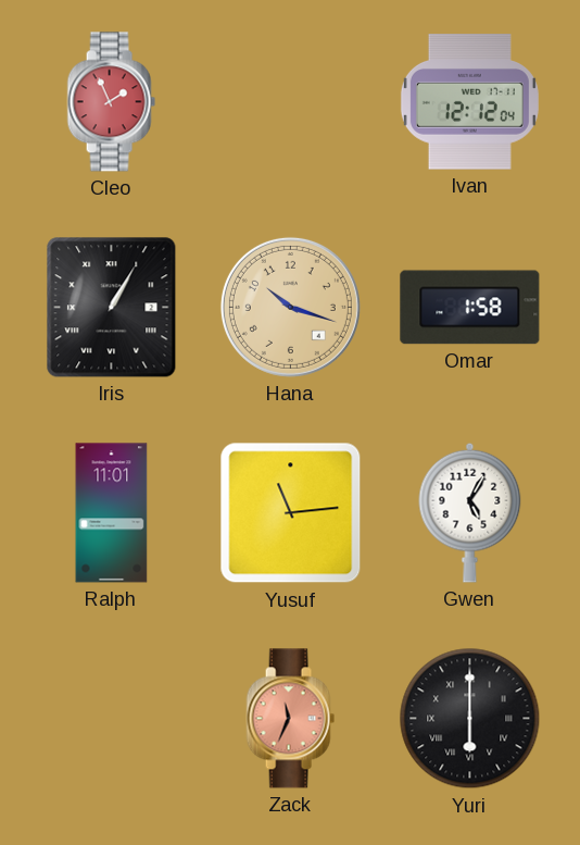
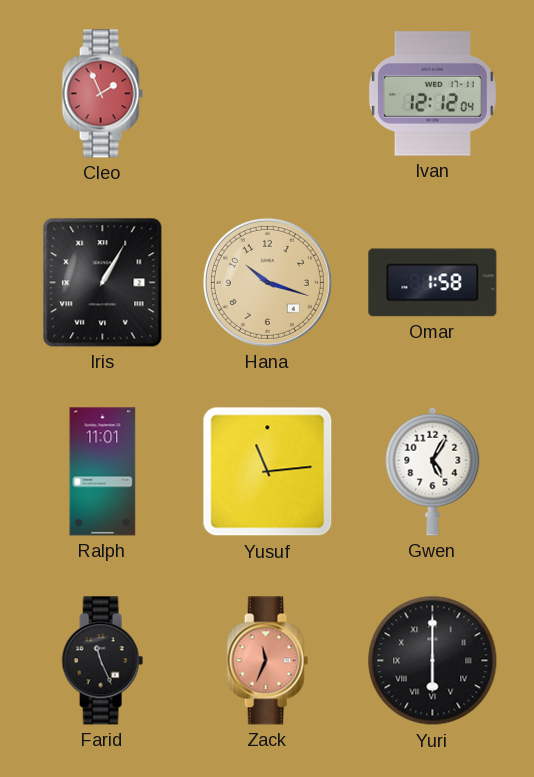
Farid: none -> 11:26
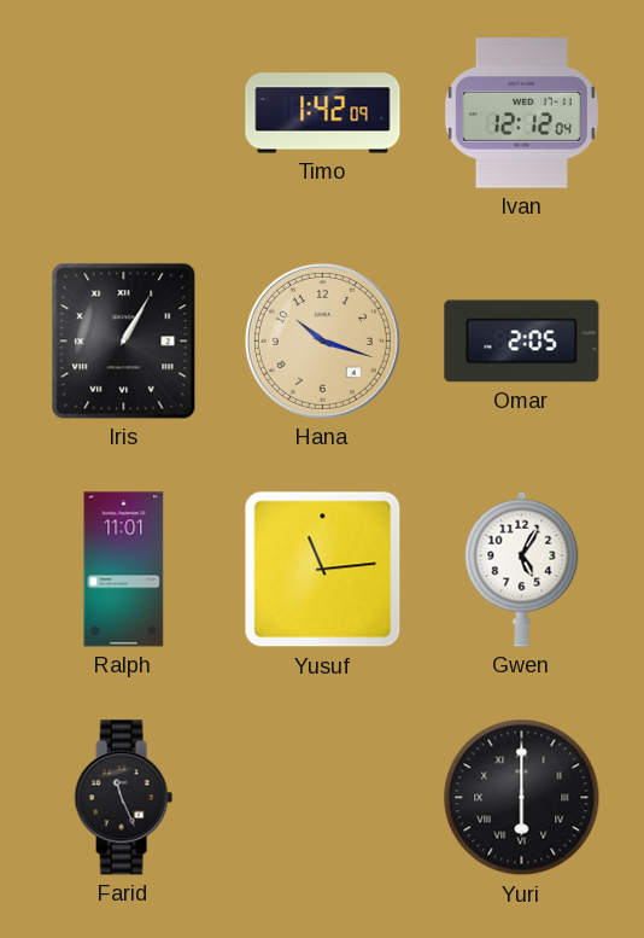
Cleo: 1:56 -> none
Timo: none -> 1:42
Omar: 1:58 -> 2:05
Zack: 11:34 -> none
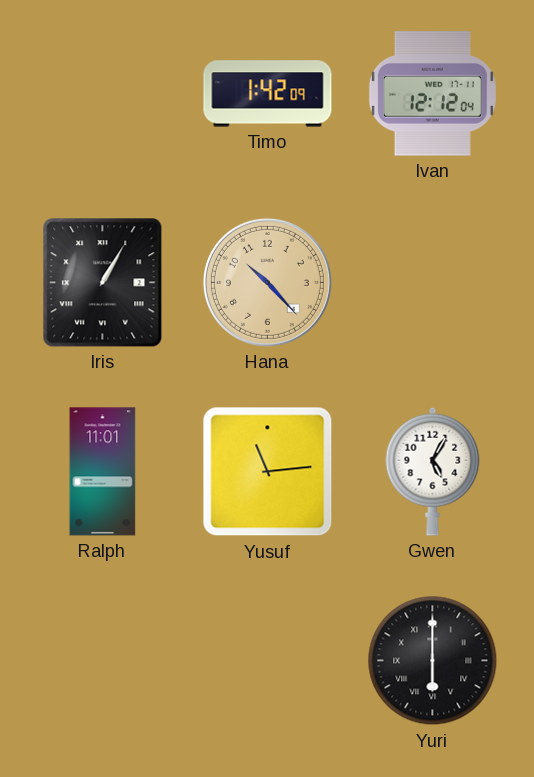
Hana: 10:18 -> 10:23
Omar: 2:05 -> none
Farid: 11:26 -> none
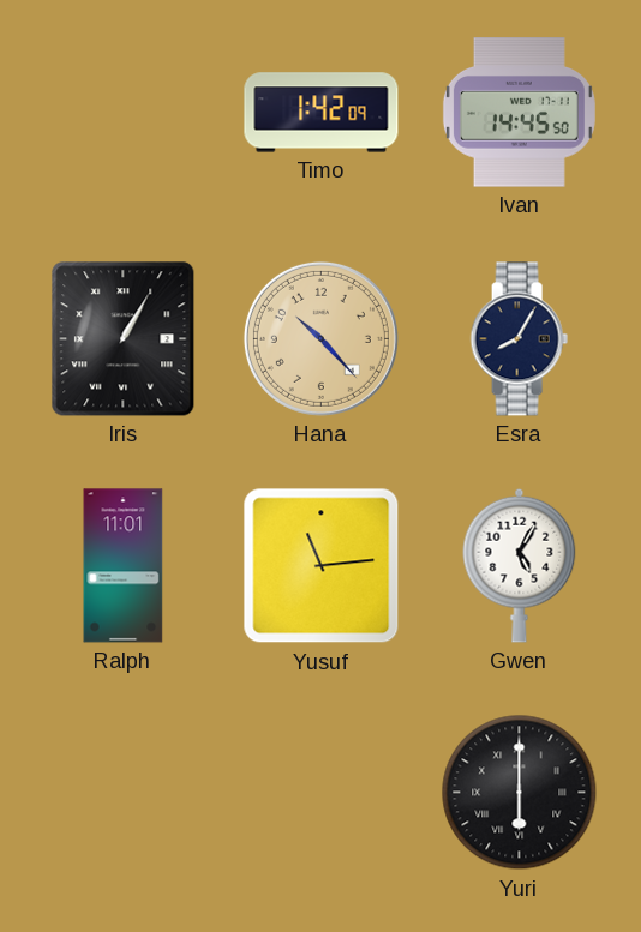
Ivan: 12:12 -> 14:45
Esra: none -> 8:05
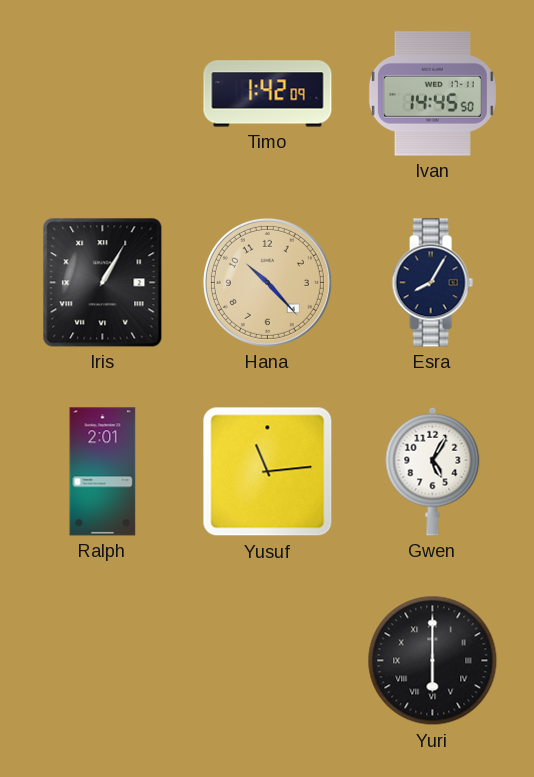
Ralph: 11:01 -> 2:01
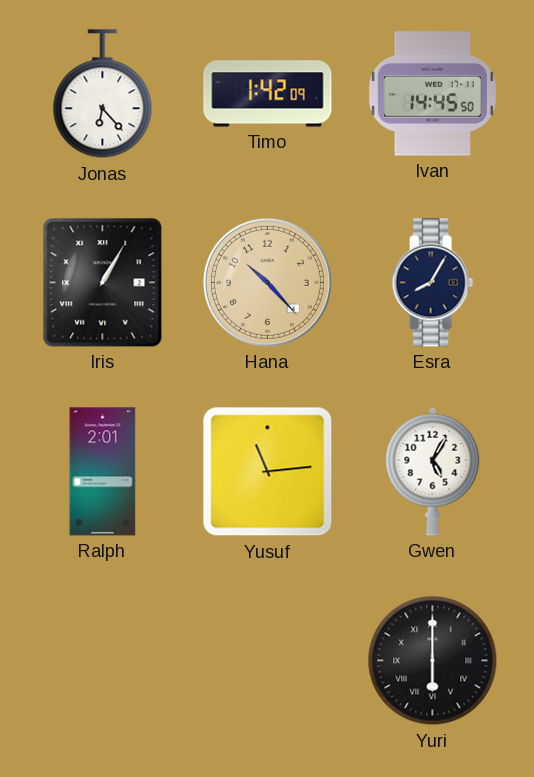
Jonas: none -> 6:23
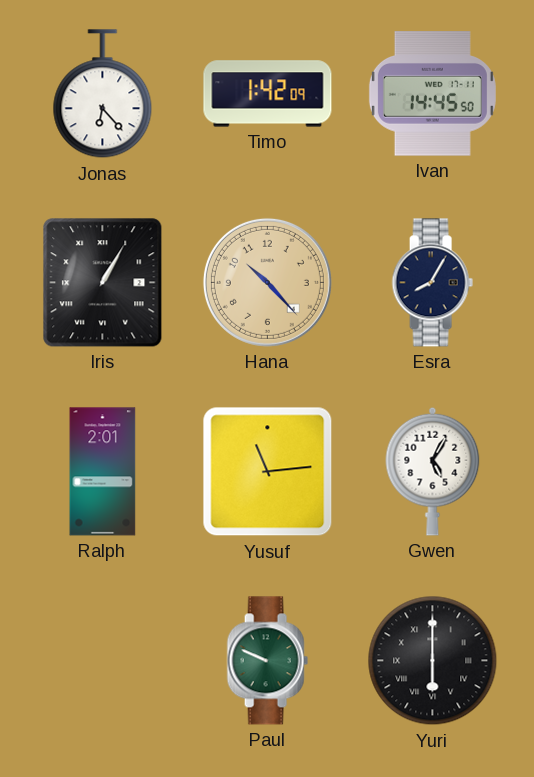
Paul: none -> 9:49
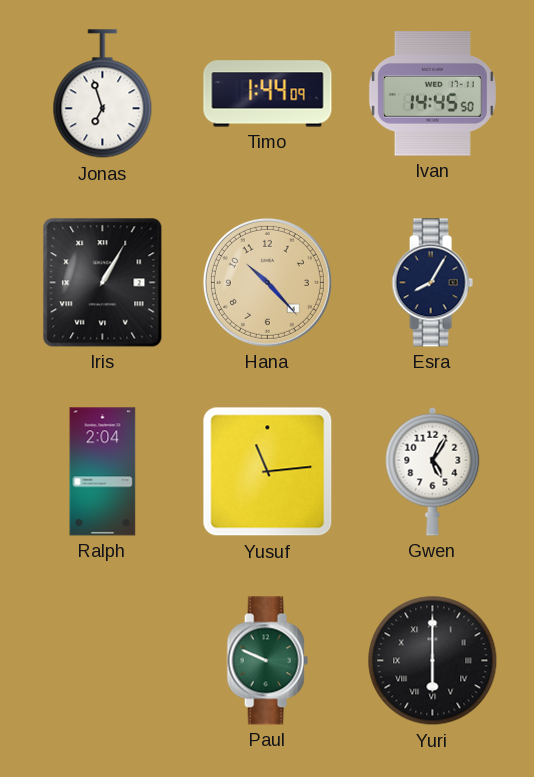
Jonas: 6:23 -> 6:57
Timo: 1:42 -> 1:44
Ralph: 2:01 -> 2:04
